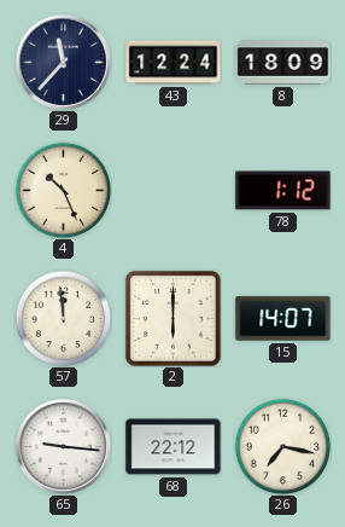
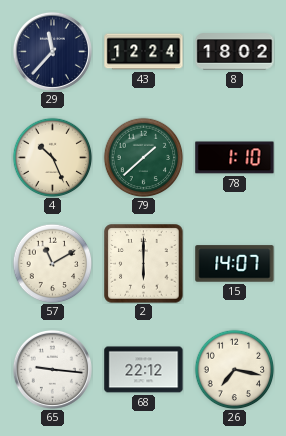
8: 18:09 -> 18:02
79: none -> 1:38
78: 1:12 -> 1:10
57: 11:59 -> 11:10
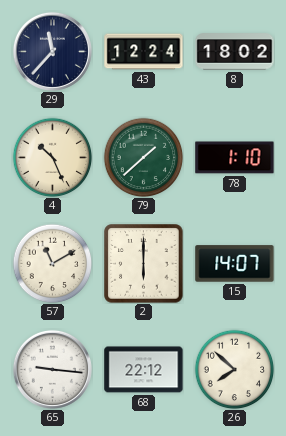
26: 7:17 -> 7:52
